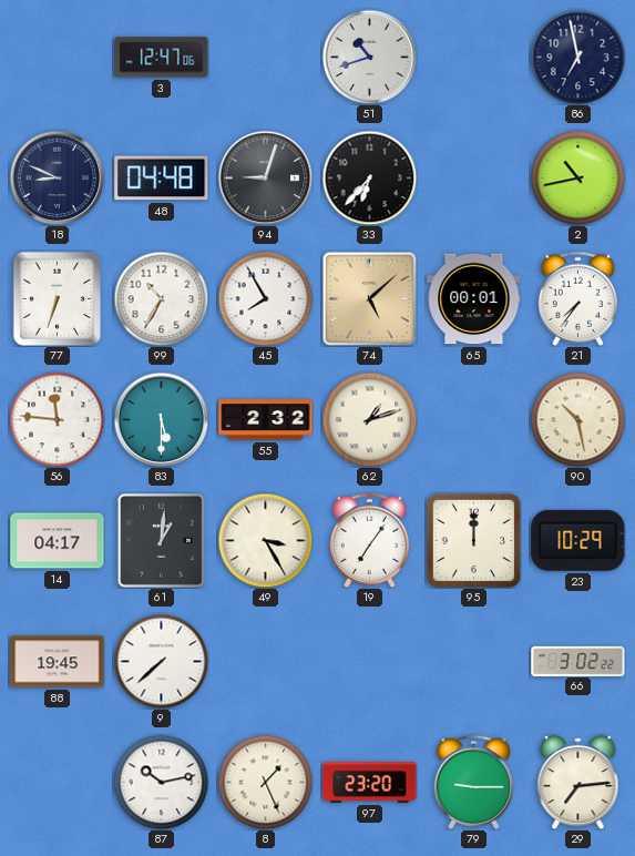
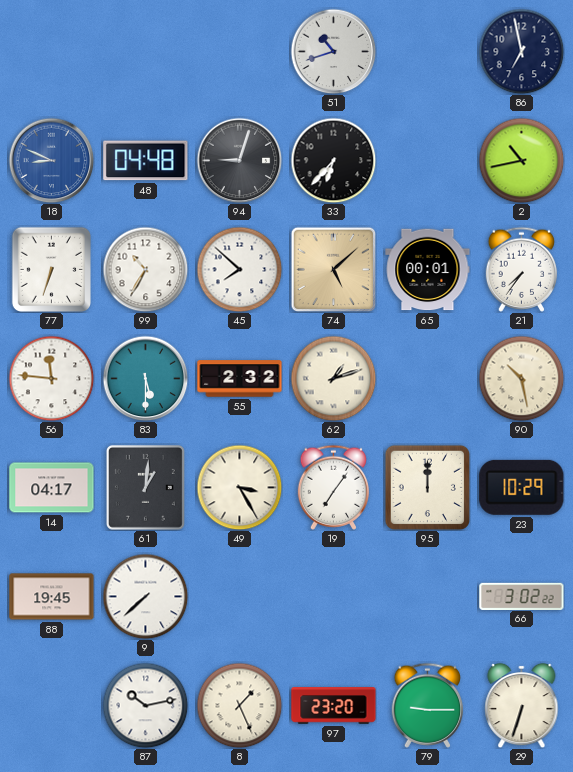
3: 12:47 -> none
18 dial: navy -> blue
45: 7:55 -> 7:52
29: 7:14 -> 6:33
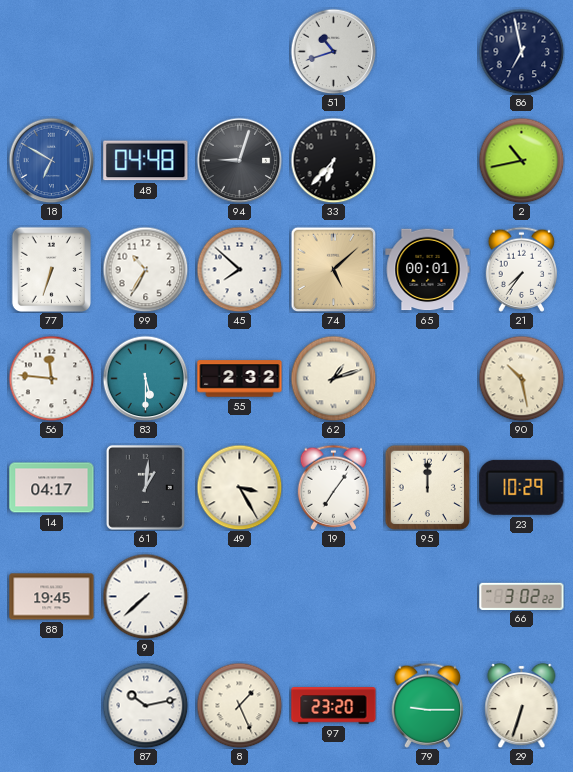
18: 8:49 -> 6:50
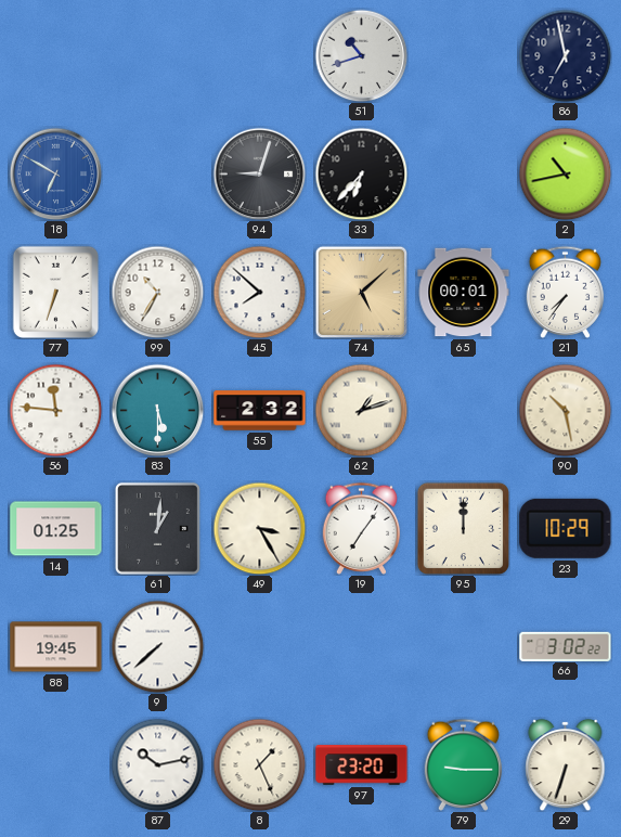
48: 04:48 -> none
14: 04:17 -> 01:25
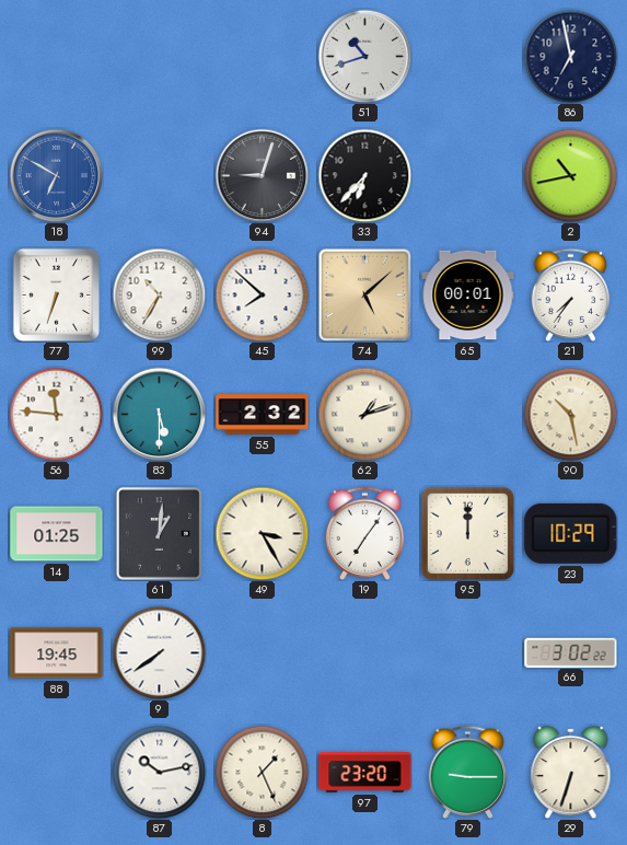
9: 7:38 -> 7:39
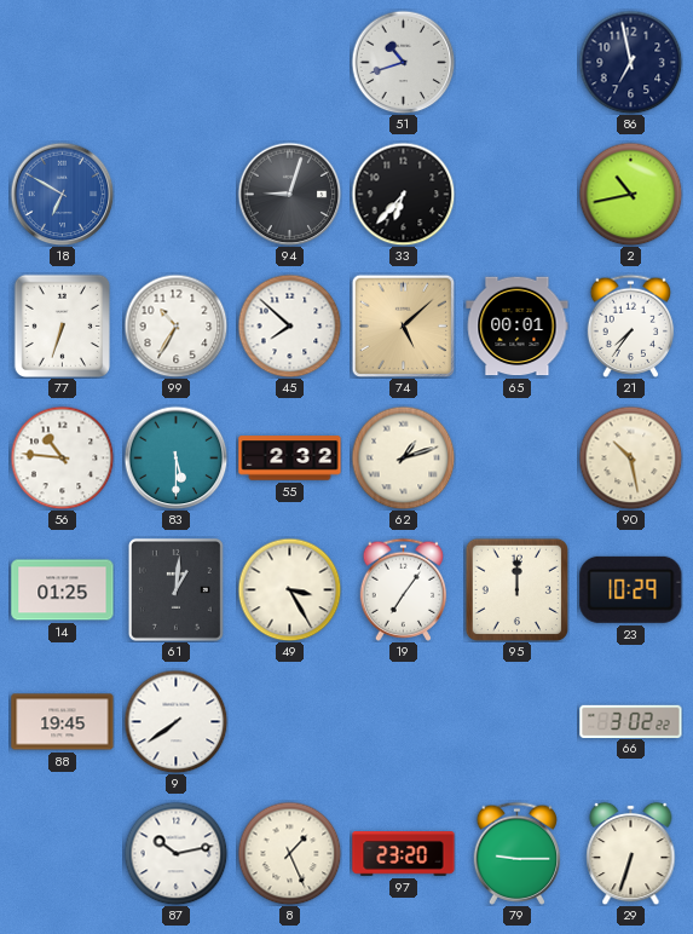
56: 11:46 -> 10:46
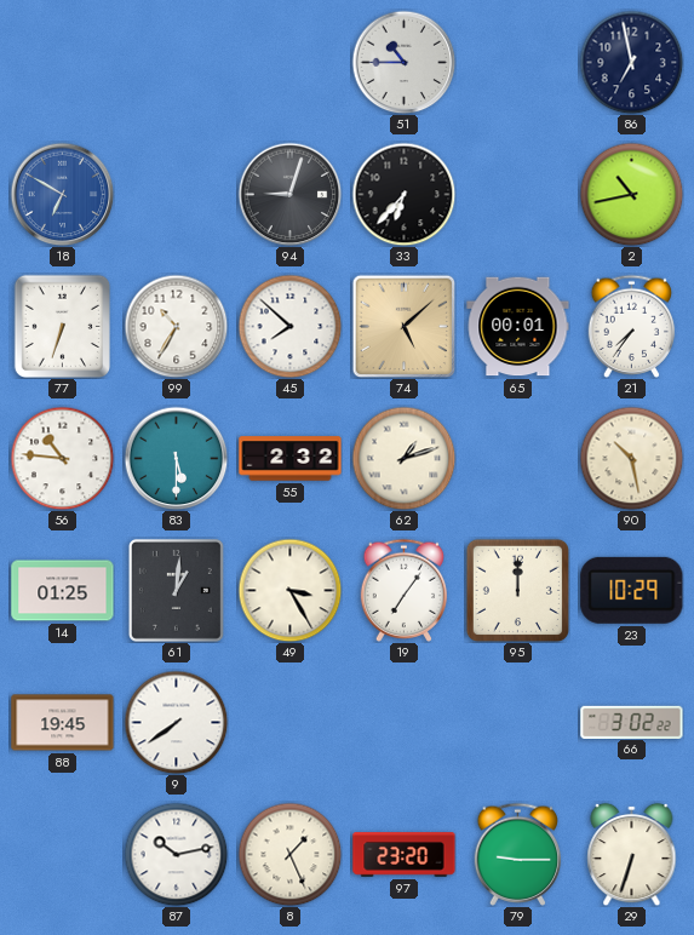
51: 10:42 -> 10:45
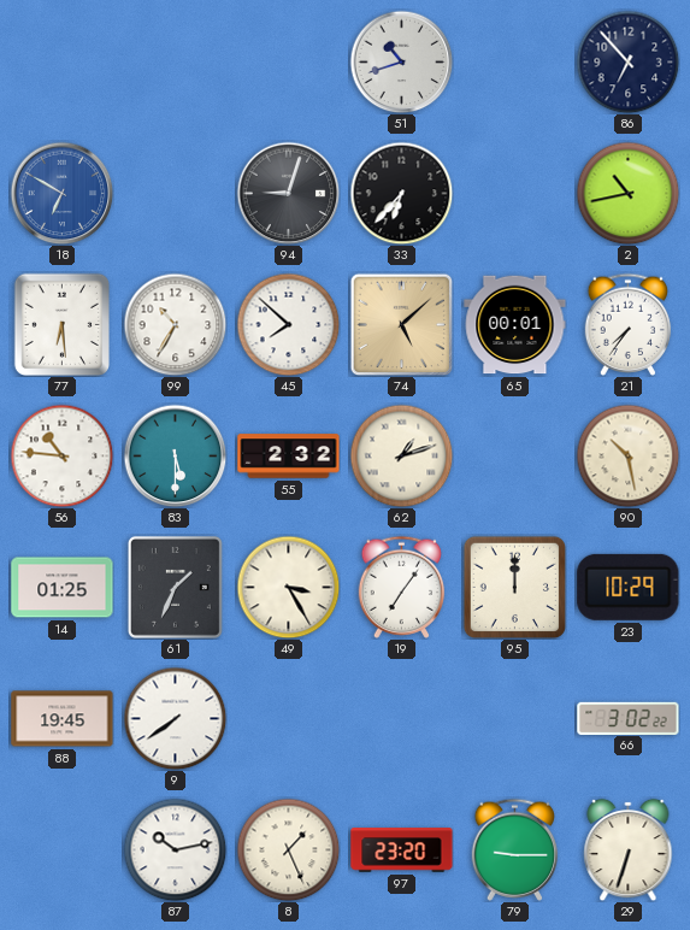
51: 10:45 -> 10:42
86: 6:58 -> 6:53
77: 6:33 -> 6:29
61: 1:01 -> 1:34
